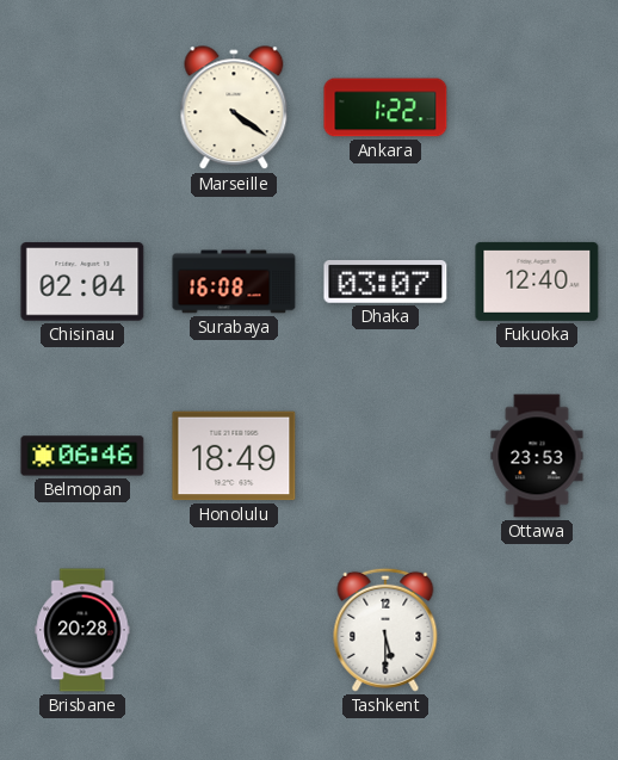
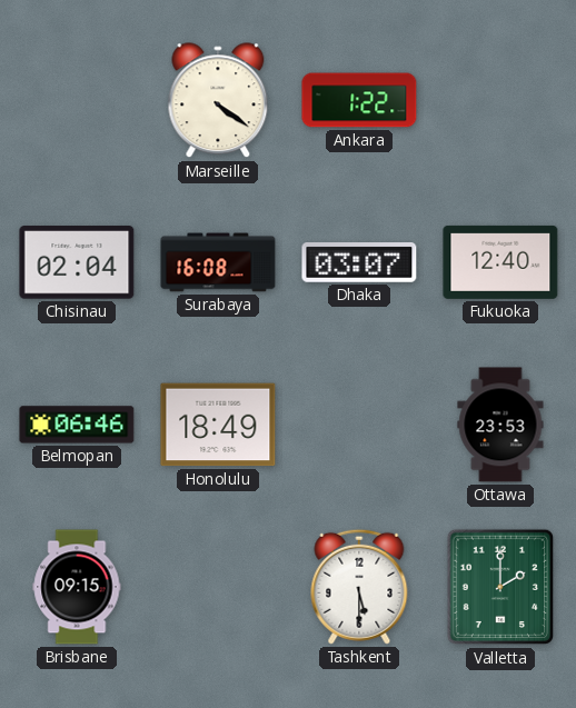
Brisbane: 20:28 -> 09:15
Valletta: none -> 2:00
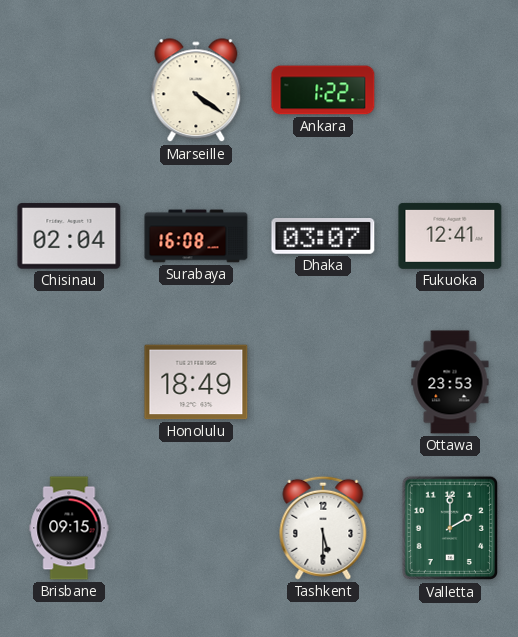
Fukuoka: 12:40 -> 12:41
Belmopan: 06:46 -> none
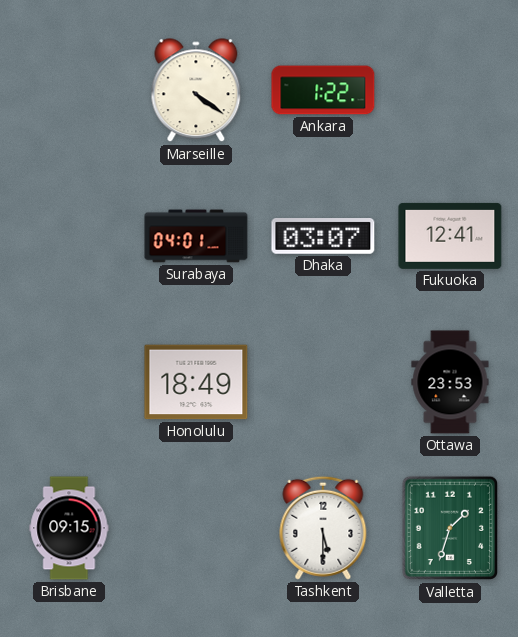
Chisinau: 02:04 -> none
Surabaya: 16:08 -> 04:01
Valletta: 2:00 -> 1:33
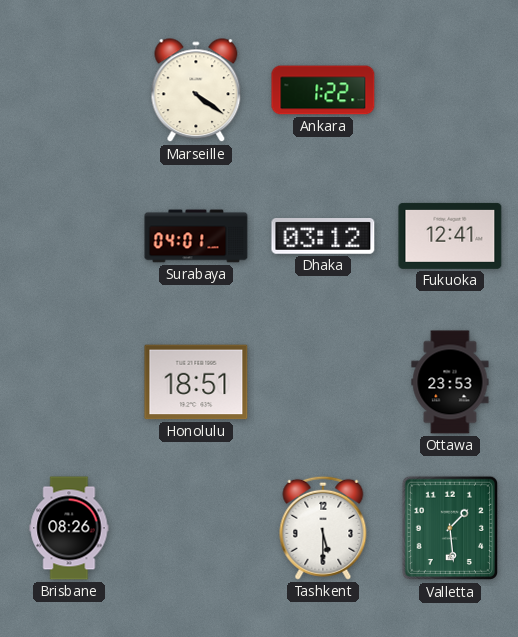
Dhaka: 03:07 -> 03:12
Honolulu: 18:49 -> 18:51
Brisbane: 09:15 -> 08:26
Valletta: 1:33 -> 1:29
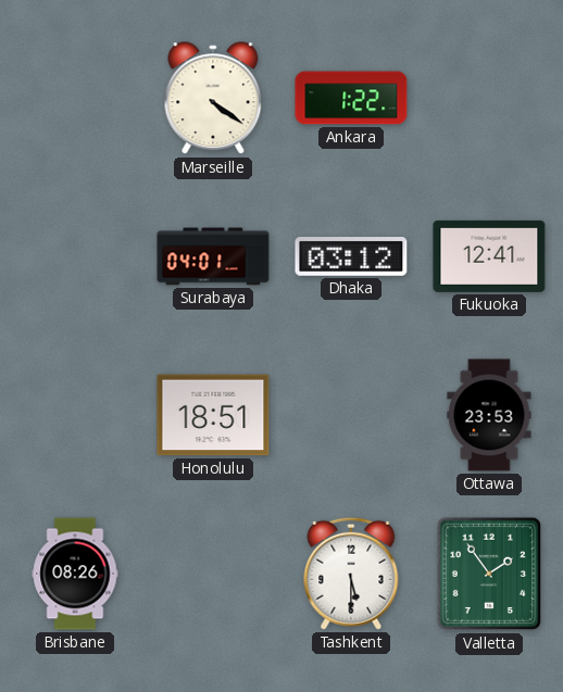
Valletta: 1:29 -> 1:54
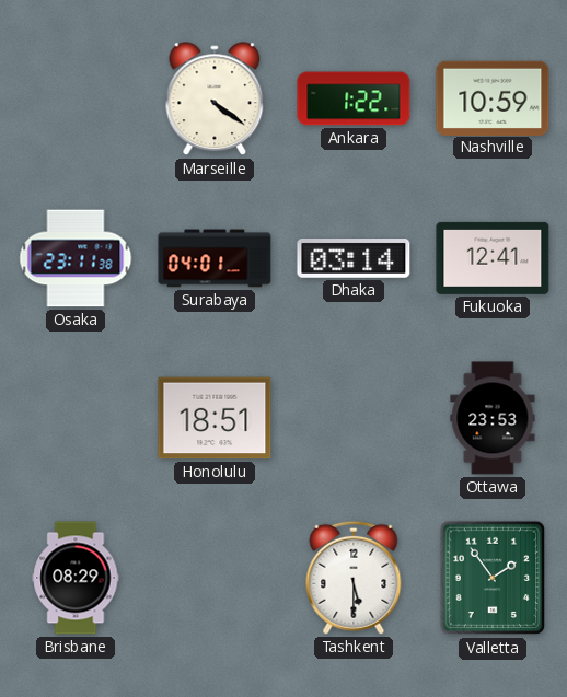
Nashville: none -> 10:59
Osaka: none -> 23:11
Dhaka: 03:12 -> 03:14
Brisbane: 08:26 -> 08:29
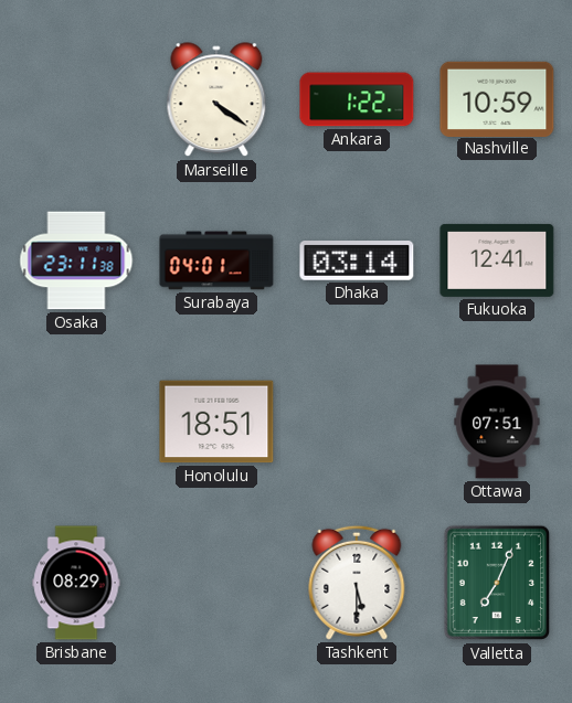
Ottawa: 23:53 -> 07:51
Valletta: 1:54 -> 7:04
